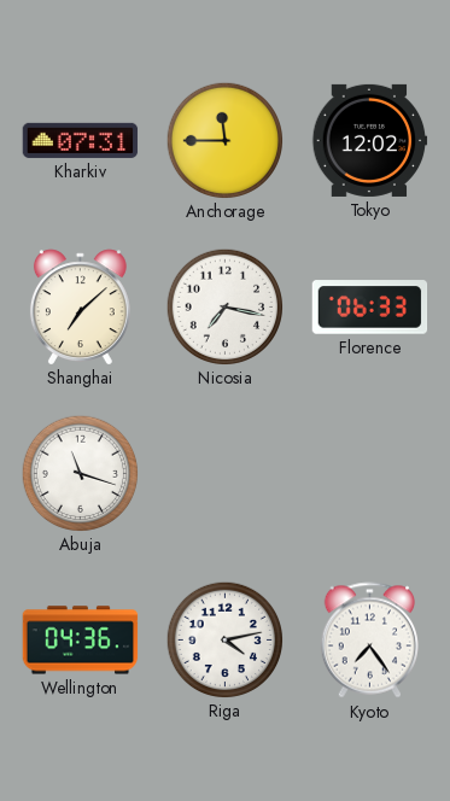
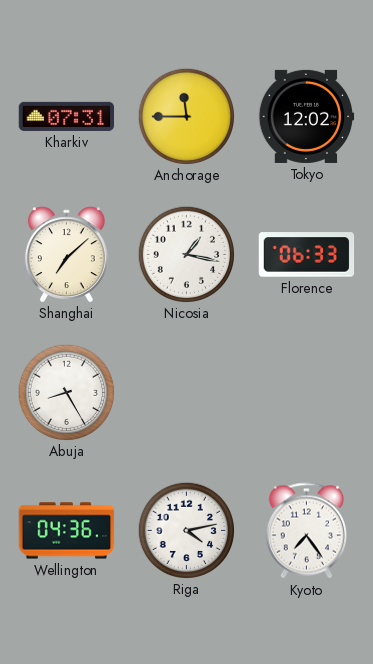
Nicosia: 7:17 -> 1:17
Abuja: 11:18 -> 8:25
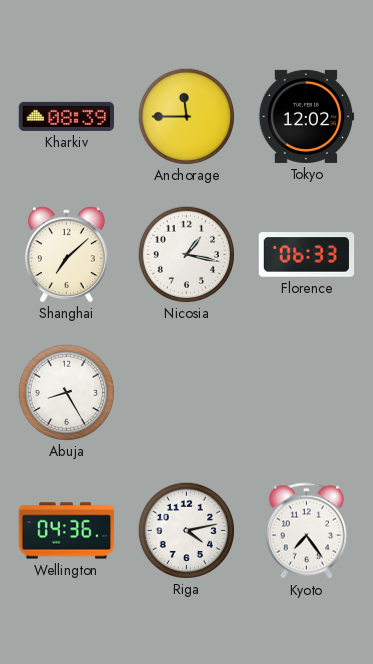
Kharkiv: 07:31 -> 08:39
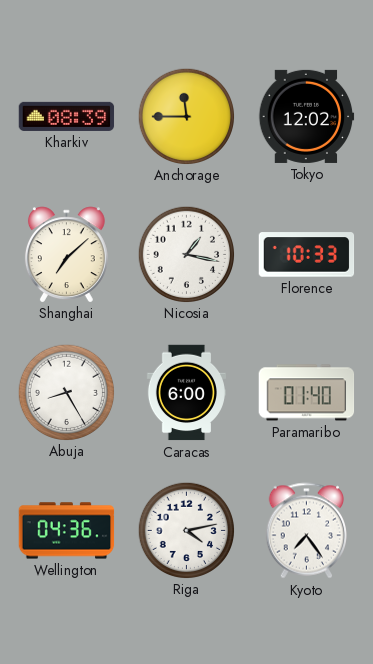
Florence: 06:33 -> 10:33
Caracas: none -> 6:00
Paramaribo: none -> 01:40
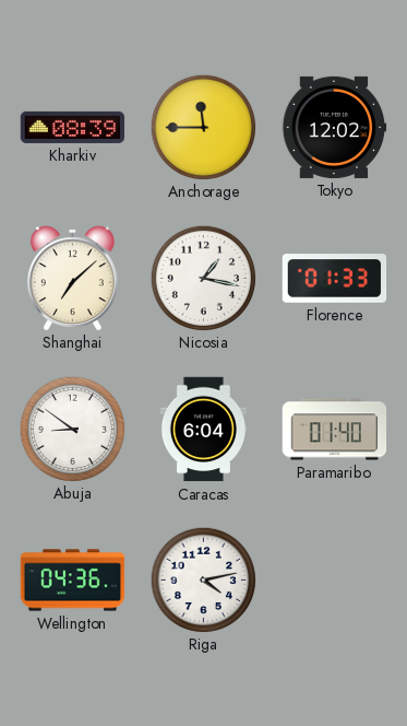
Florence: 10:33 -> 01:33
Abuja: 8:25 -> 8:51
Caracas: 6:00 -> 6:04
Kyoto: 7:24 -> none
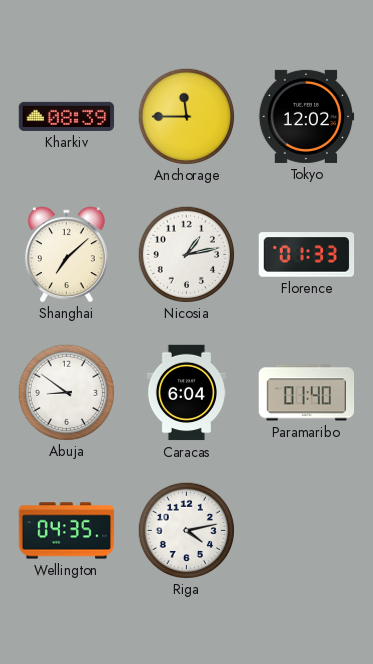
Nicosia: 1:17 -> 1:13
Wellington: 04:36 -> 04:35
